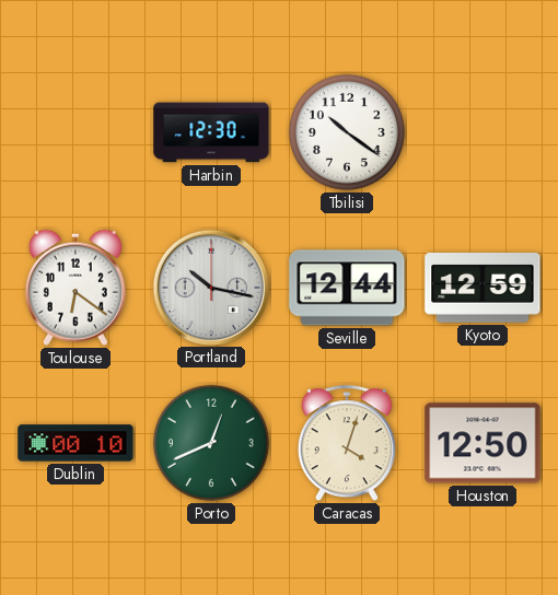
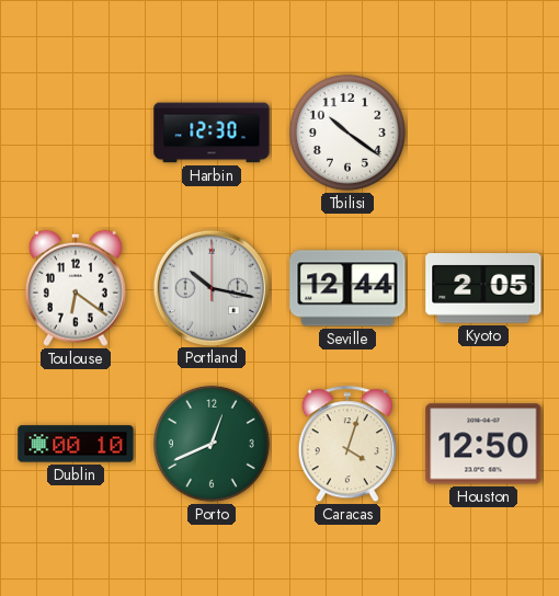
Kyoto: 12:59 -> 2:05
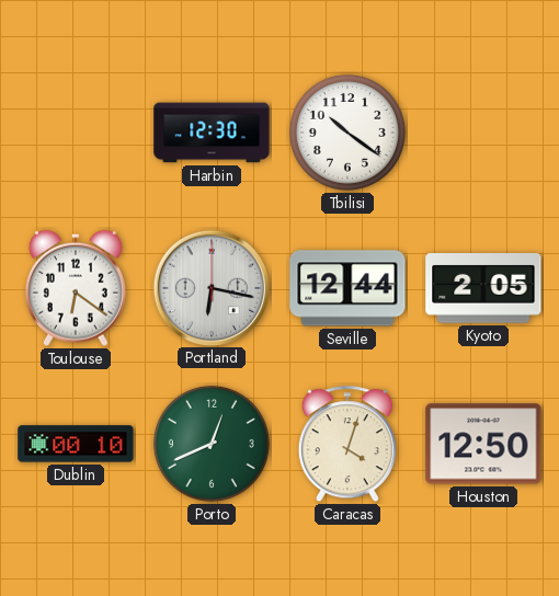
Portland: 10:17 -> 6:17
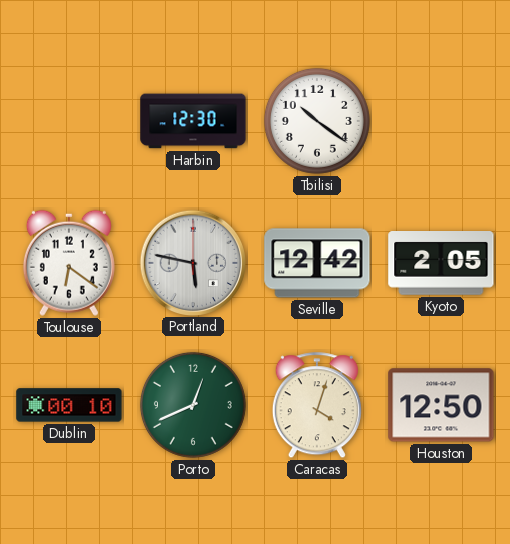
Portland: 6:17 -> 5:47
Seville: 12:44 -> 12:42
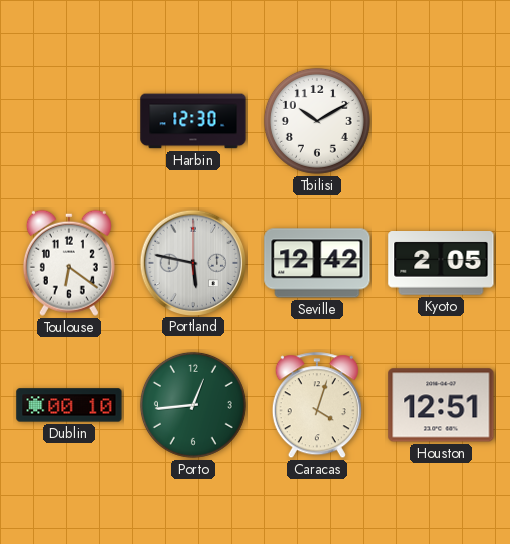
Tbilisi: 10:21 -> 10:10
Porto: 12:41 -> 12:44
Houston: 12:50 -> 12:51
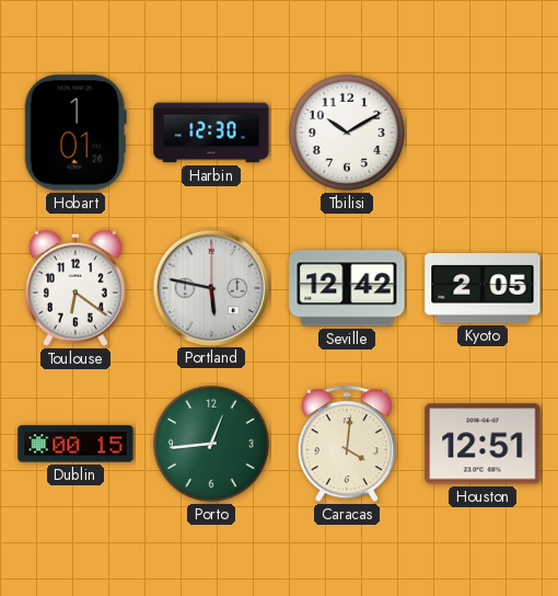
Hobart: none -> 1:01
Dublin: 00:10 -> 00:15
Caracas: 4:03 -> 4:01
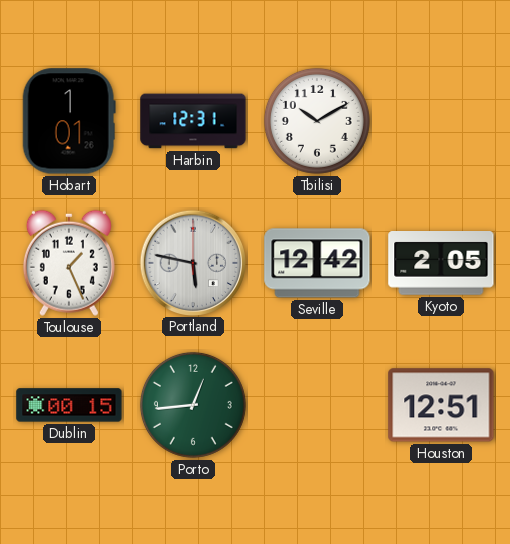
Harbin: 12:30 -> 12:31
Toulouse: 6:21 -> 1:26
Caracas: 4:01 -> none
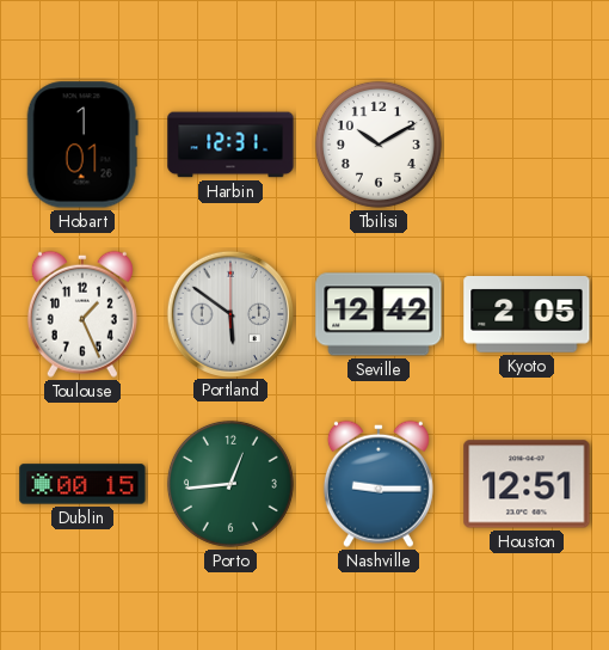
Portland: 5:47 -> 5:51
Nashville: none -> 9:15
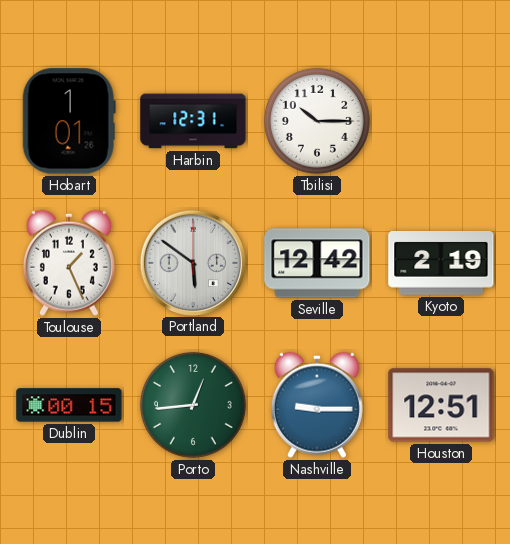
Tbilisi: 10:10 -> 10:15
Kyoto: 2:05 -> 2:19
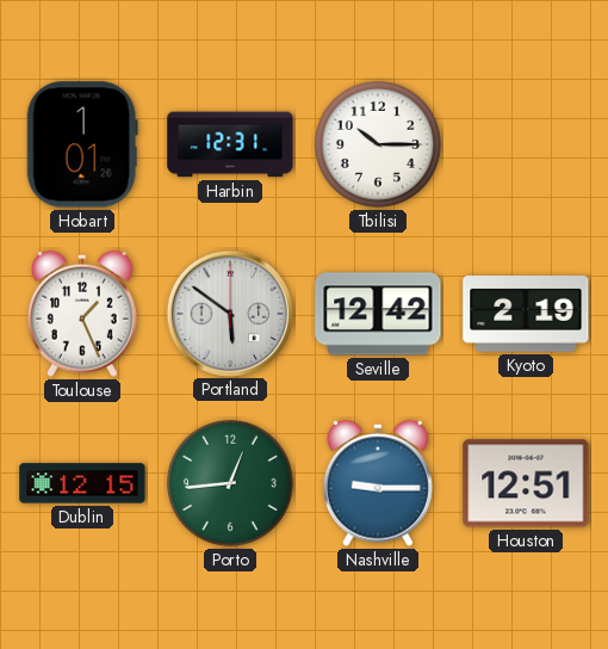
Dublin: 00:15 -> 12:15
